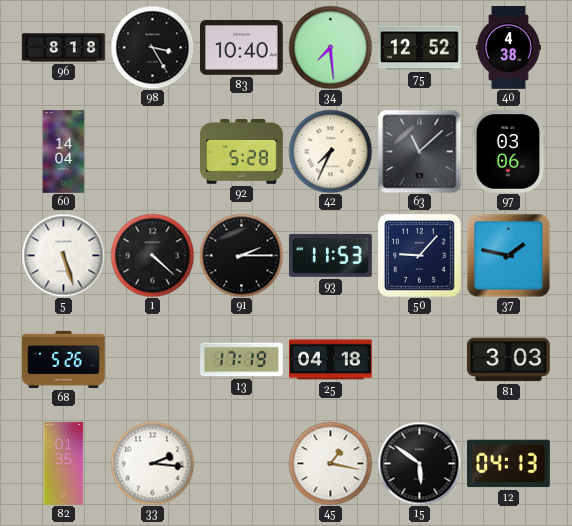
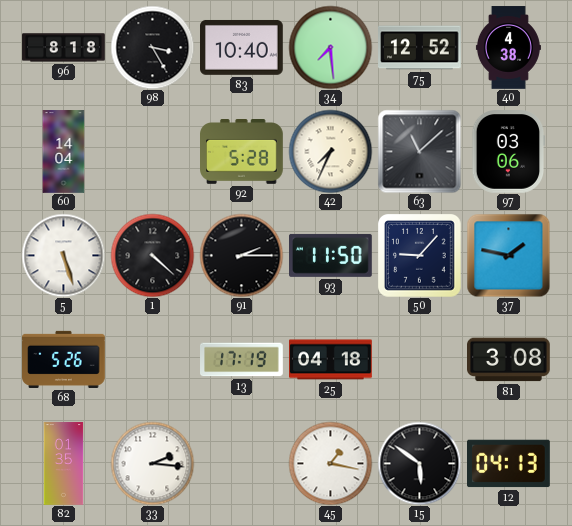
93: 11:53 -> 11:50
81: 3:03 -> 3:08
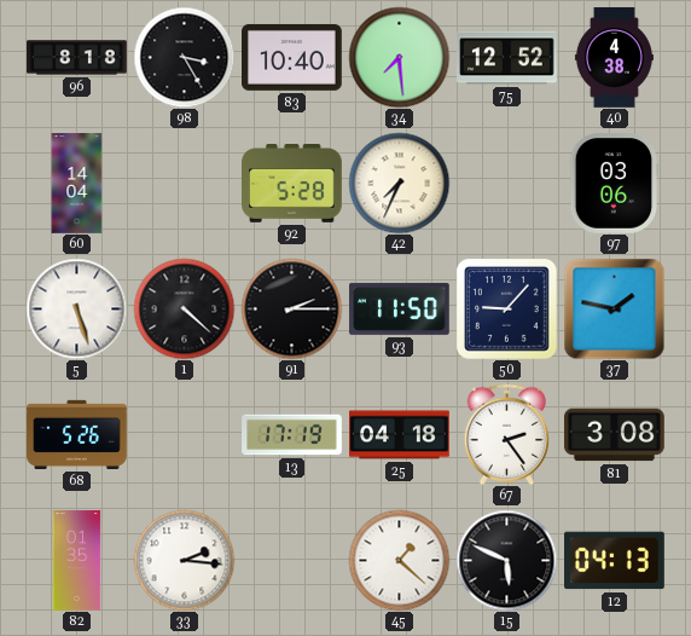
63: 11:08 -> none
67: none -> 2:24
45: 1:17 -> 1:22
15: 5:51 -> 5:49
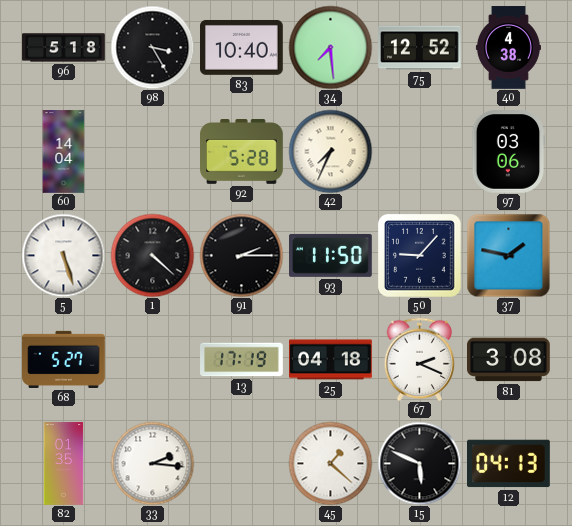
96: 8:18 -> 5:18
68: 5:26 -> 5:27
67: 2:24 -> 2:19
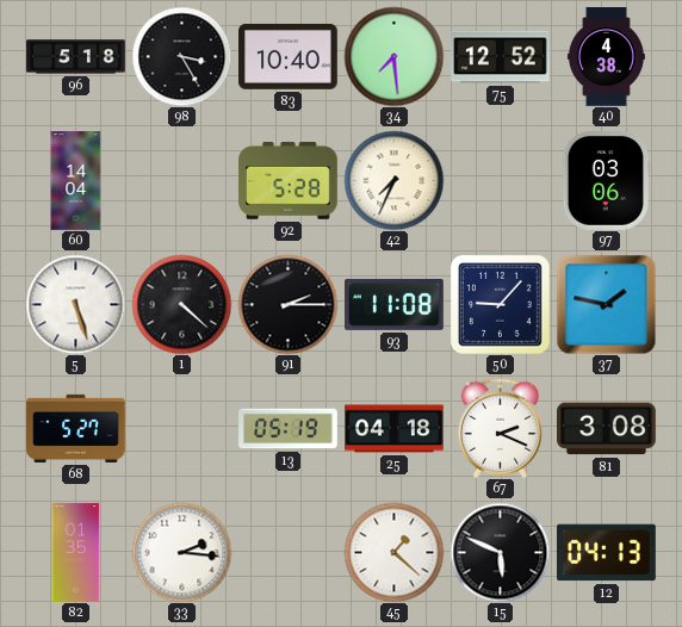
93: 11:50 -> 11:08
13: 17:19 -> 05:19
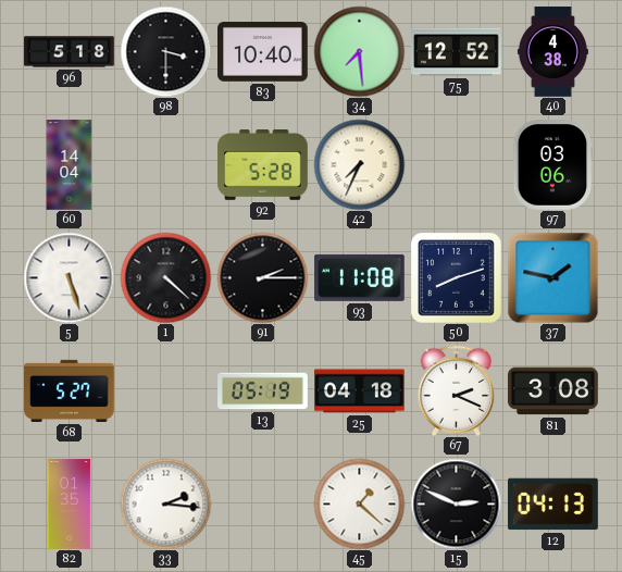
98: 3:25 -> 3:30
50: 9:07 -> 8:12
15: 5:49 -> 2:49
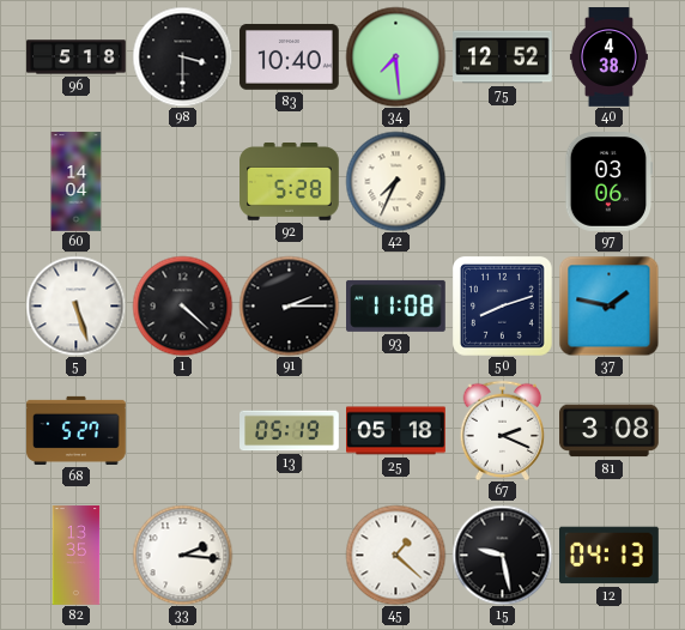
25: 04:18 -> 05:18
82: 01:35 -> 13:35
15: 2:49 -> 9:28
